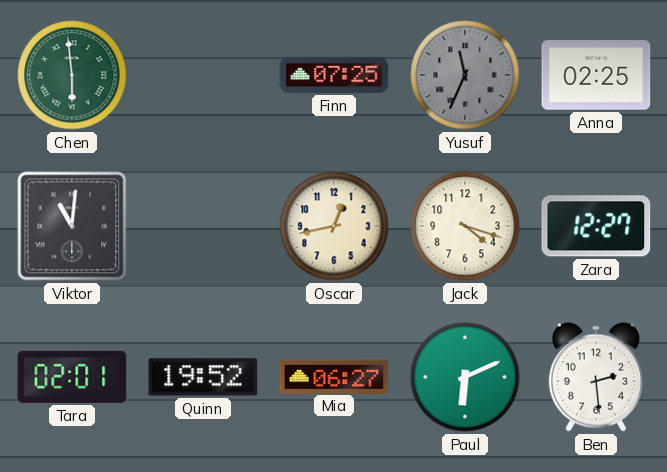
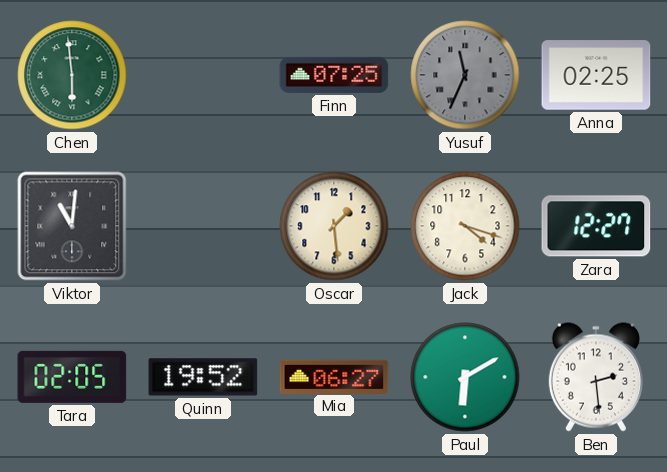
Oscar: 12:43 -> 1:29
Tara: 02:01 -> 02:05
Paul: 6:11 -> 6:10
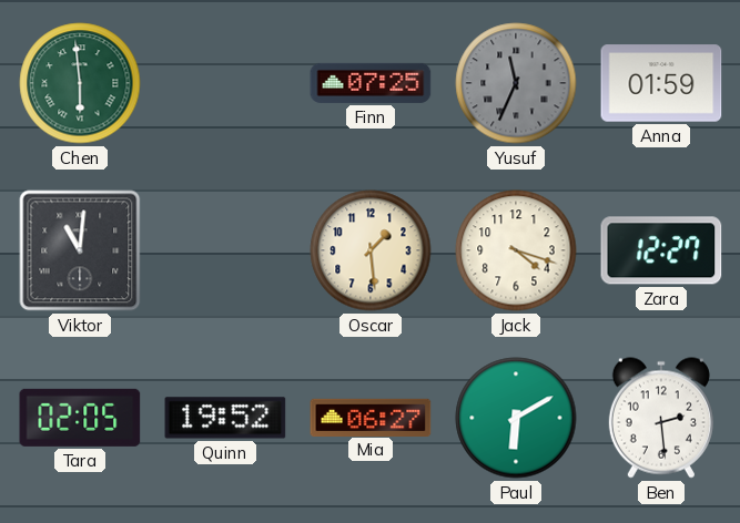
Anna: 02:25 -> 01:59
